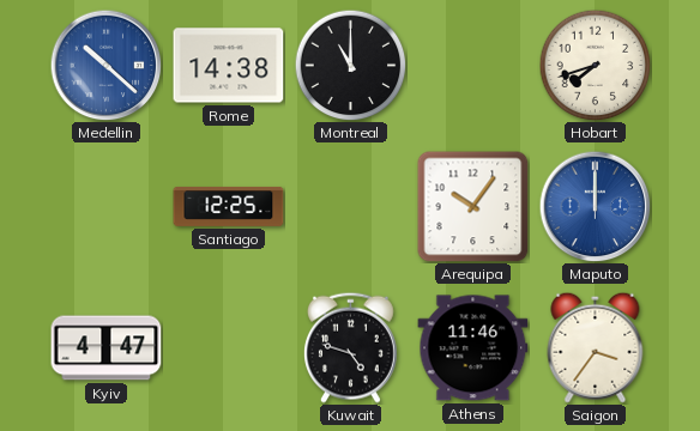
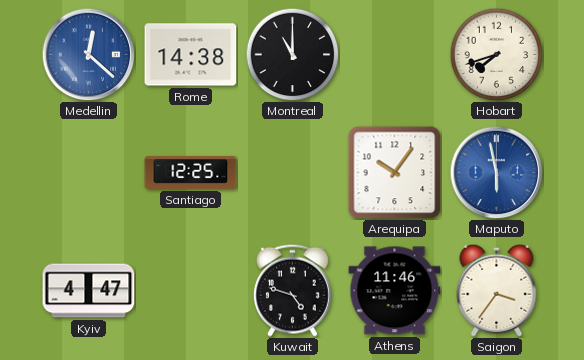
Medellin: 10:22 -> 12:22
Maputo: 12:00 -> 5:58
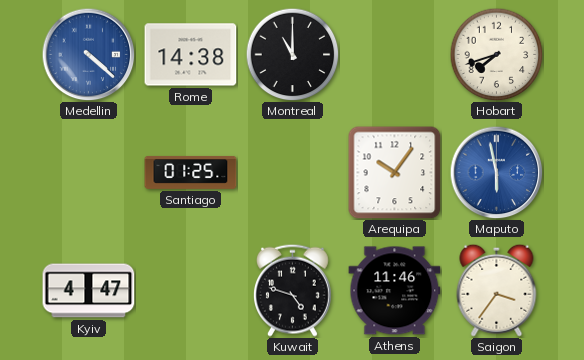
Medellin: 12:22 -> 4:22
Santiago: 12:25 -> 01:25
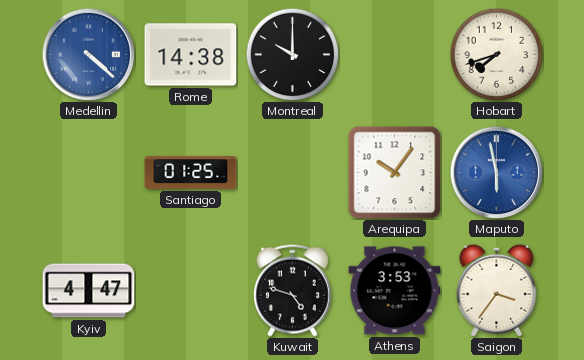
Montreal: 11:00 -> 10:00
Athens: 11:46 -> 3:53
